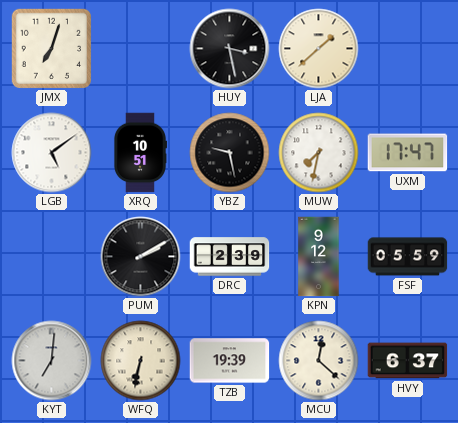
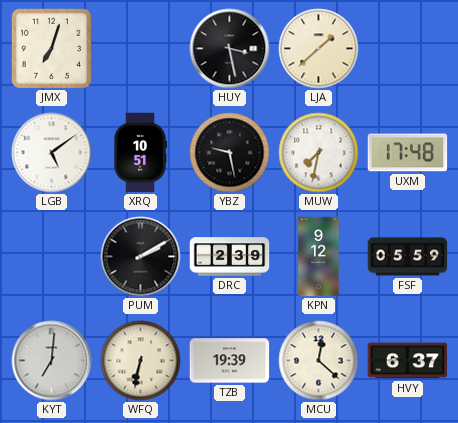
UXM: 17:47 -> 17:48
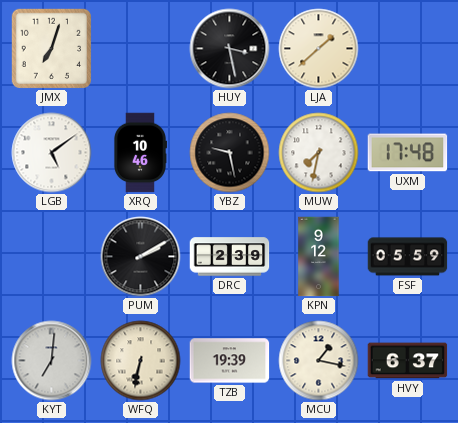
XRQ: 10:51 -> 10:46
MCU: 12:22 -> 1:17
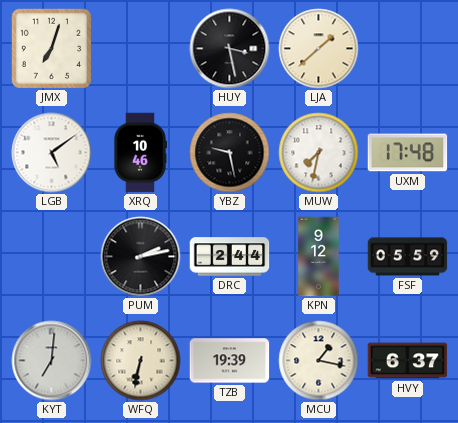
PUM: 2:10 -> 2:13
DRC: 2:39 -> 2:44
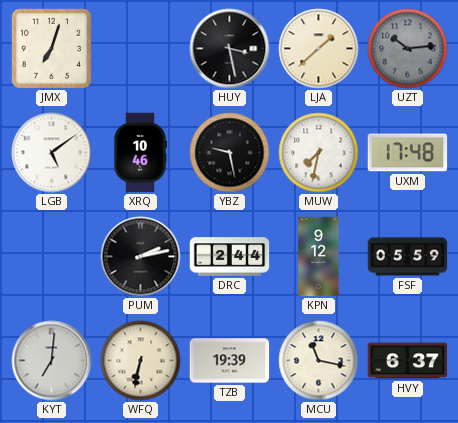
UZT: none -> 10:14
MCU: 1:17 -> 11:17
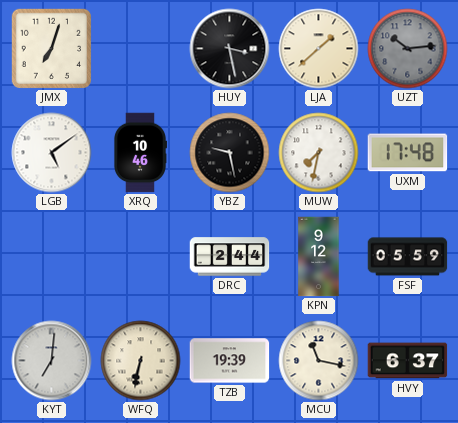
PUM: 2:13 -> none
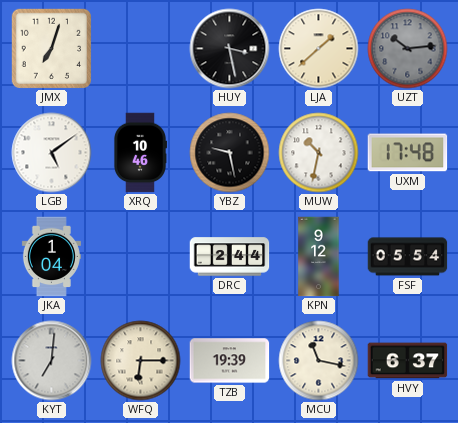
MUW: 7:32 -> 10:32
JKA: none -> 1:04
FSF: 05:59 -> 05:54
WFQ: 6:32 -> 6:15
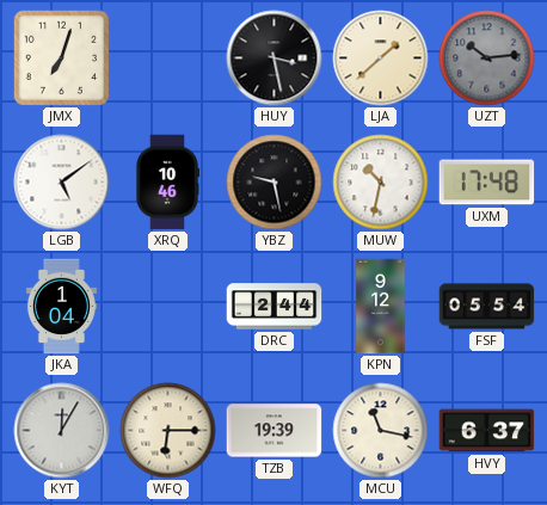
KYT: 7:01 -> 12:05
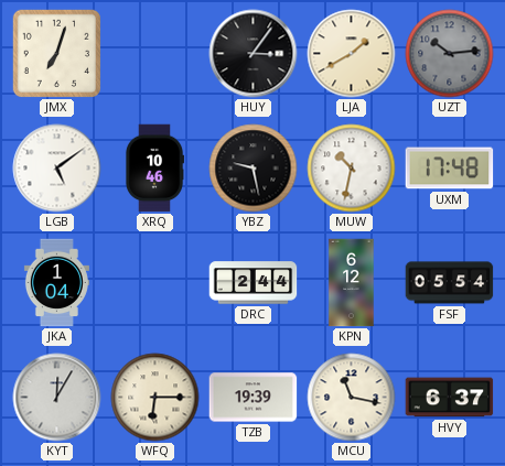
HUY: 3:28 -> 3:06
LJA: 1:38 -> 1:40
KPN: 9:12 -> 6:12
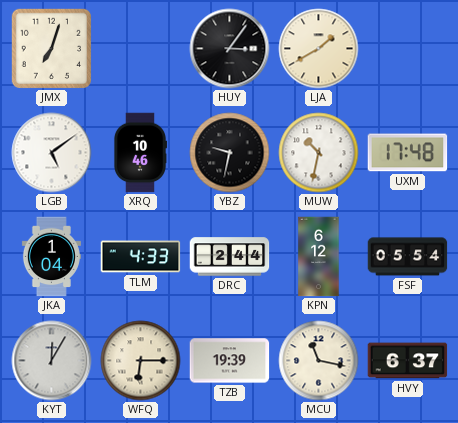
UZT: 10:14 -> none
YBZ: 9:28 -> 9:32
TLM: none -> 4:33
